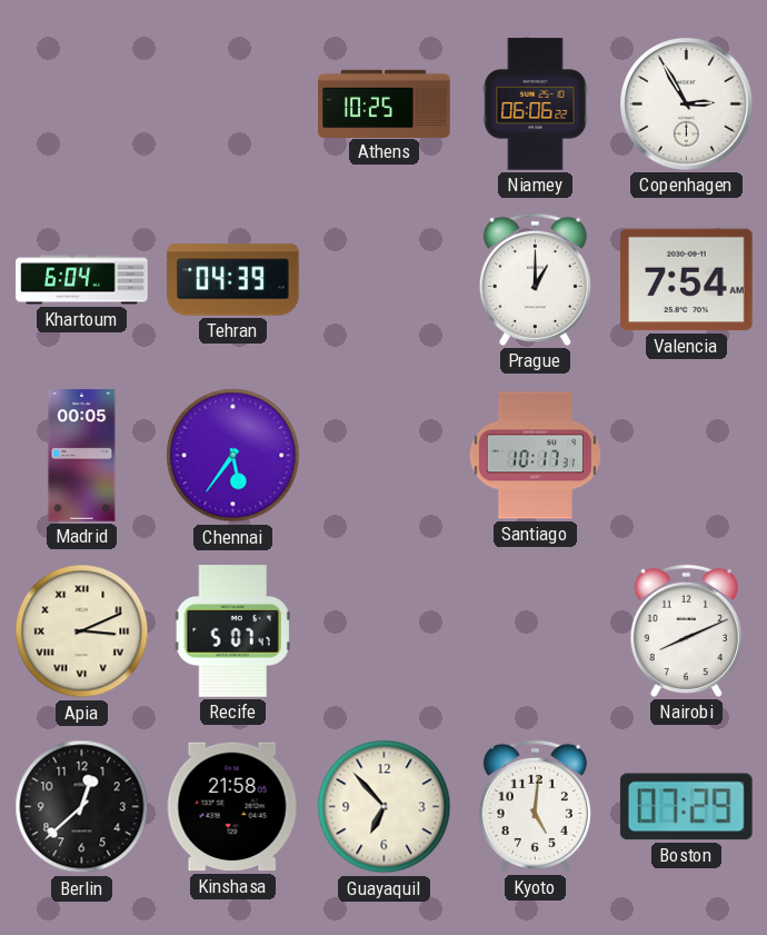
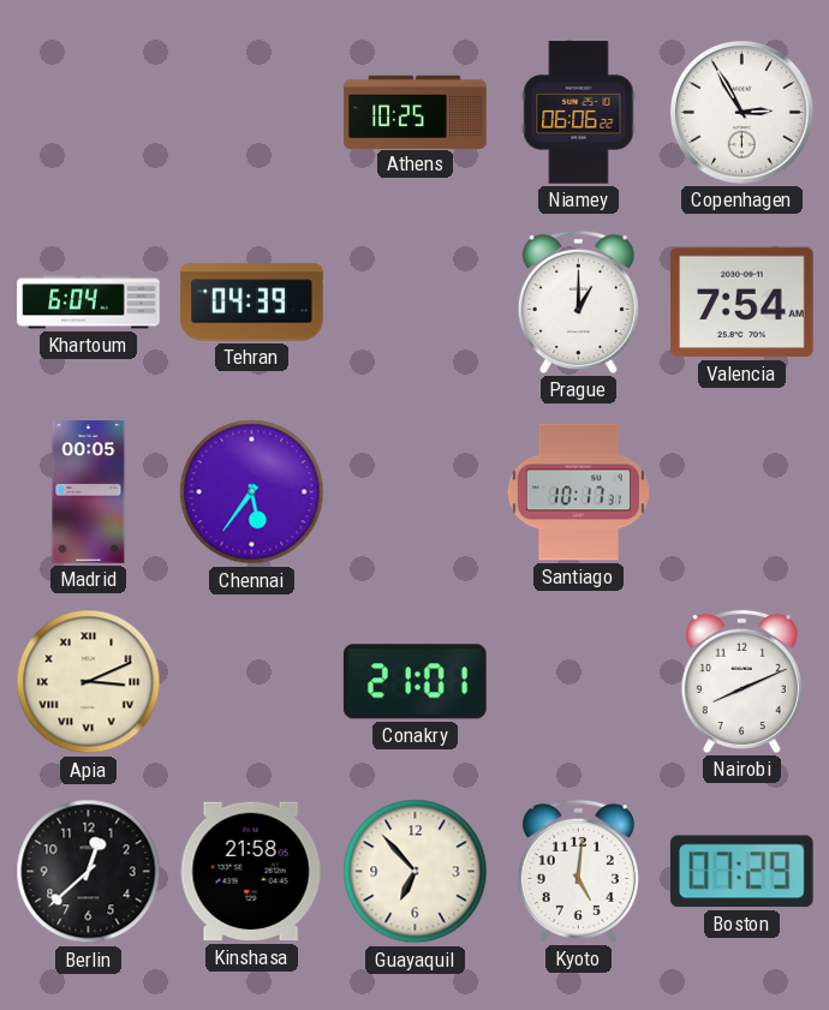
Recife: 5:07 -> none
Conakry: none -> 21:01
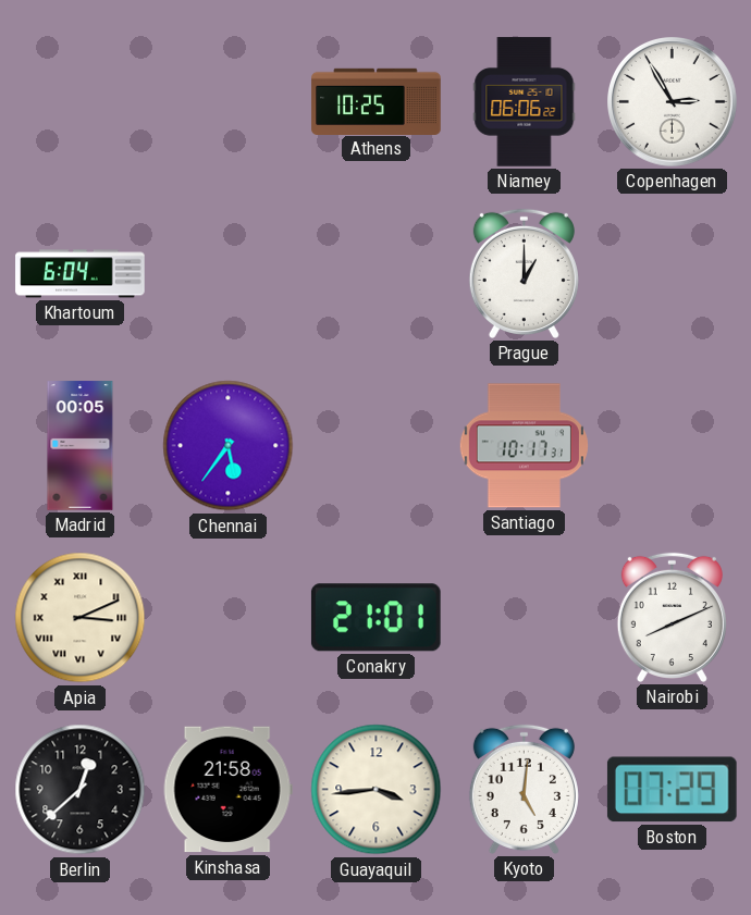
Tehran: 04:39 -> none
Valencia: 7:54 -> none
Guayaquil: 6:53 -> 3:44
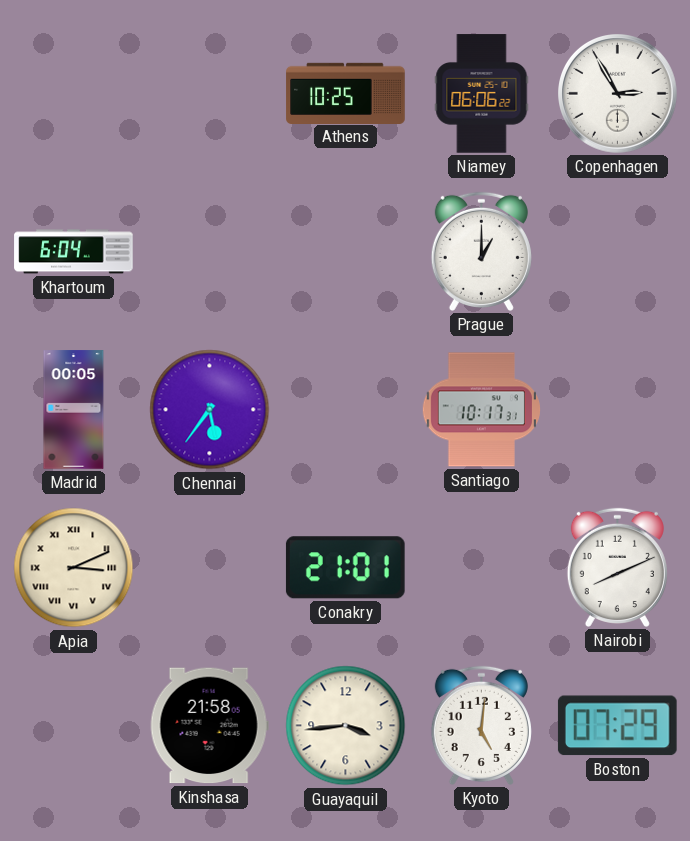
Berlin: 12:38 -> none
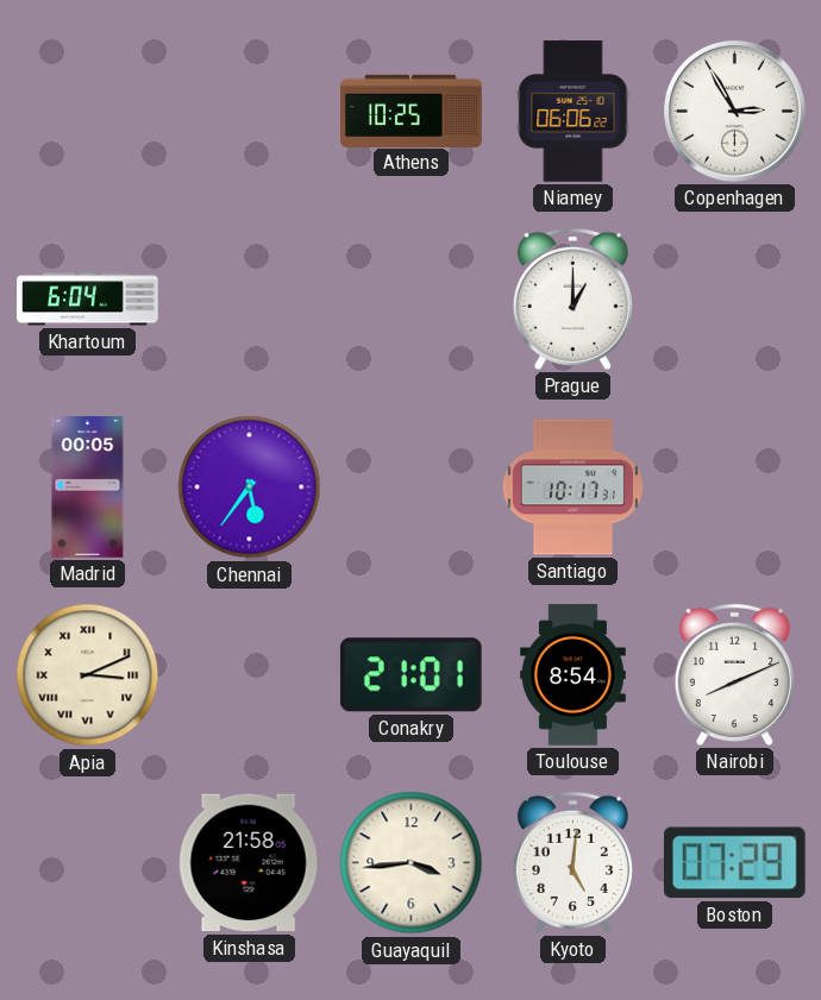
Toulouse: none -> 8:54
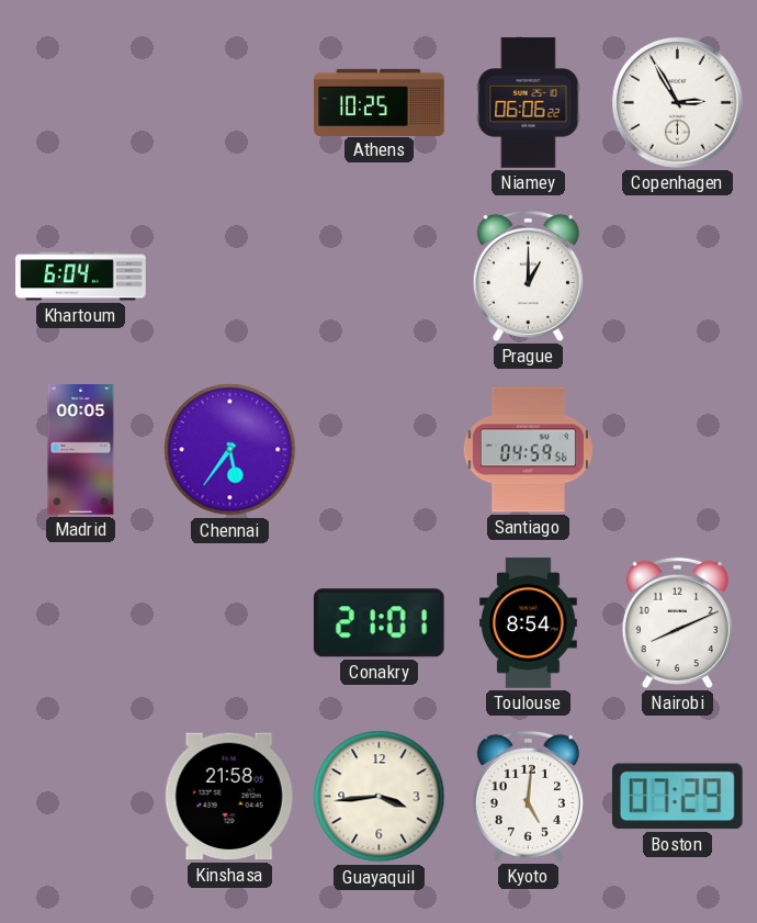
Santiago: 10:17 -> 04:59
Apia: 3:11 -> none
